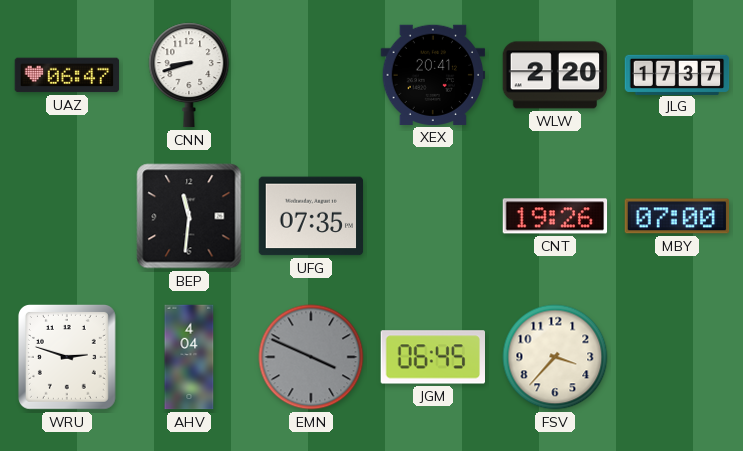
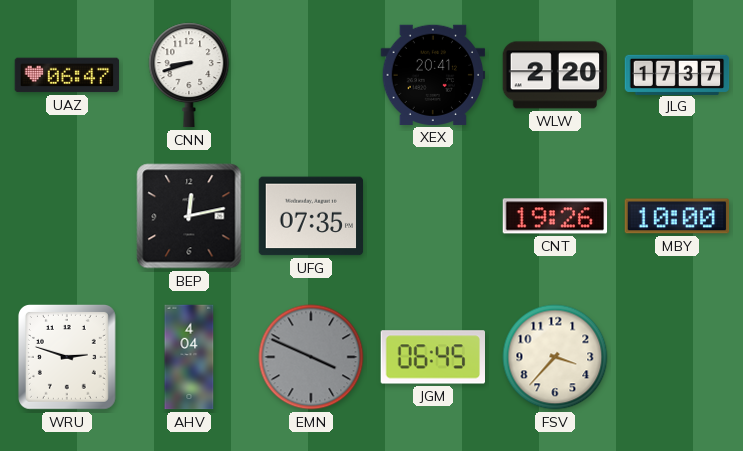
BEP: 11:31 -> 12:13
MBY: 07:00 -> 10:00
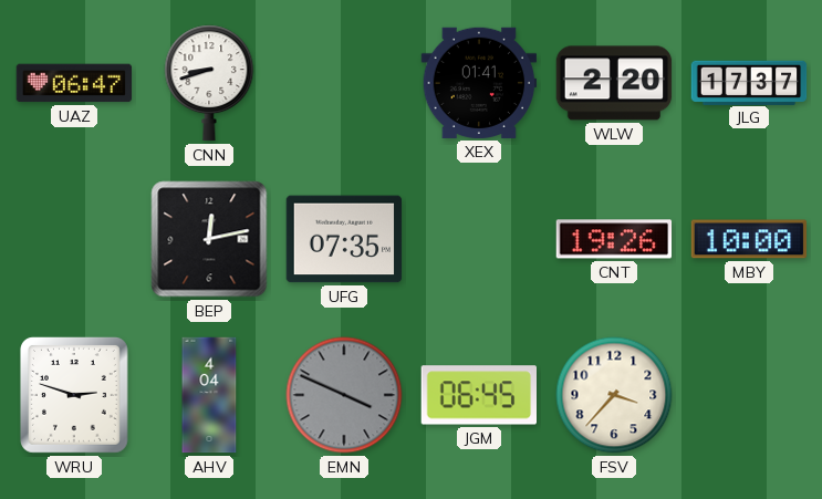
XEX: 20:41 -> 01:41
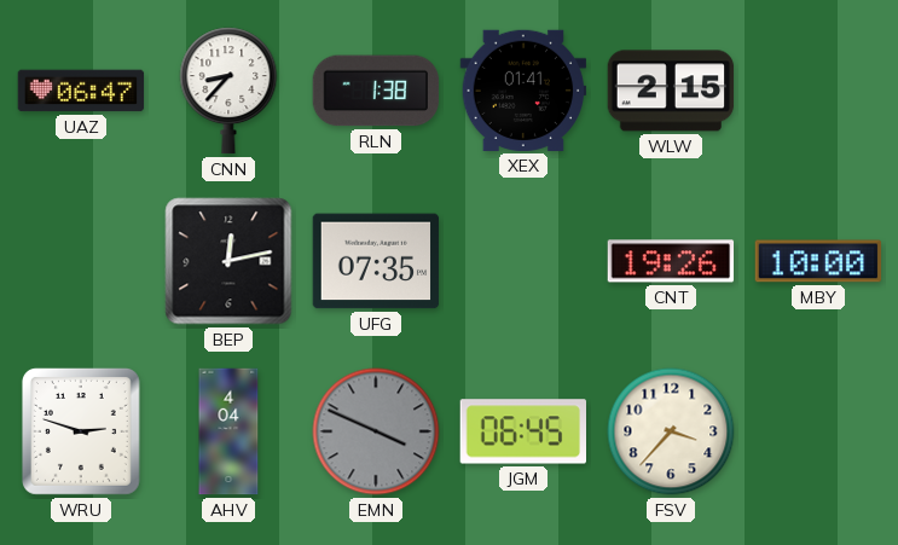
CNN: 8:42 -> 8:37
RLN: none -> 1:38
WLW: 2:20 -> 2:15
JLG: 17:37 -> none
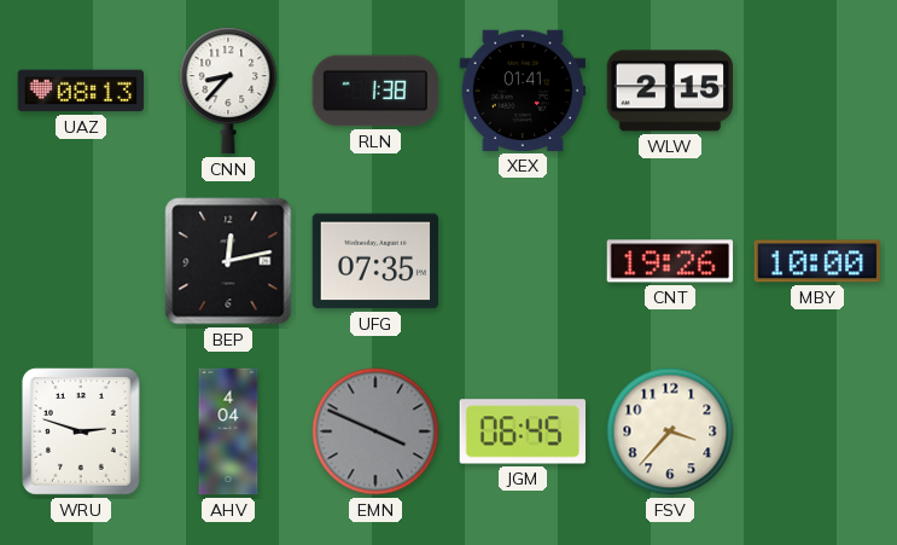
UAZ: 06:47 -> 08:13
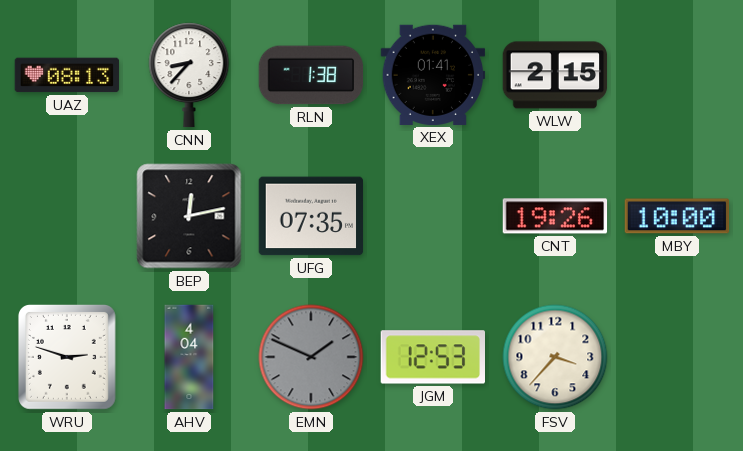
EMN: 3:49 -> 1:49
JGM: 06:45 -> 12:53
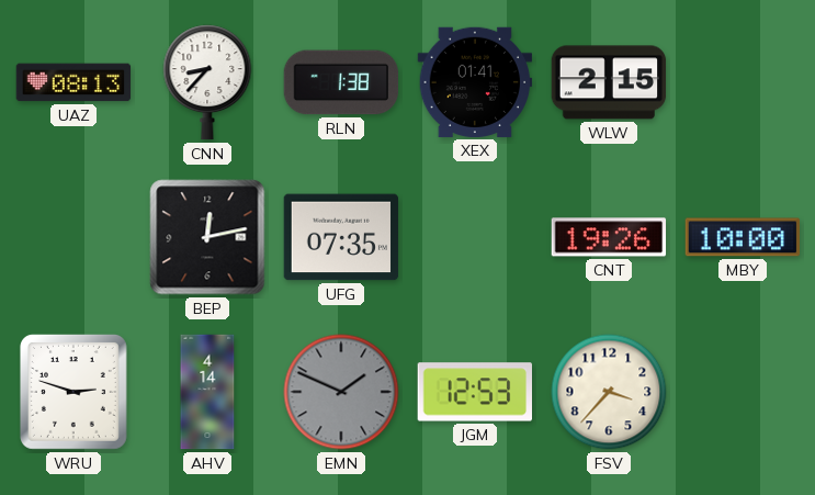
AHV: 4:04 -> 4:14
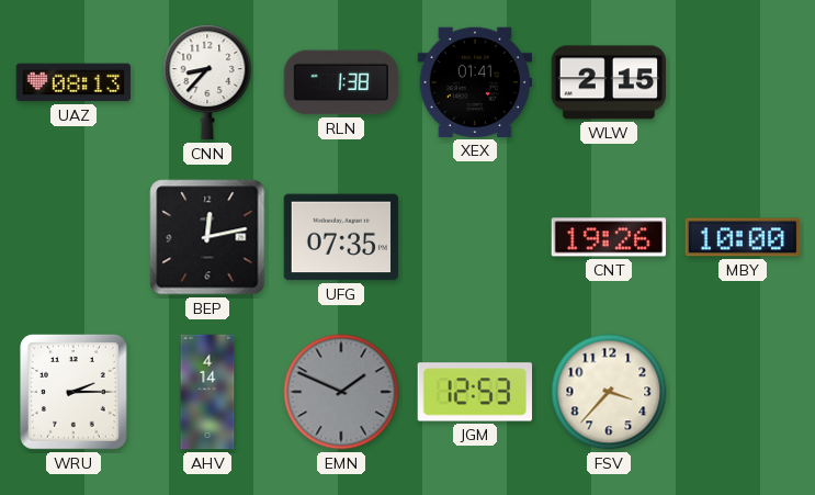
WRU: 2:48 -> 2:15
